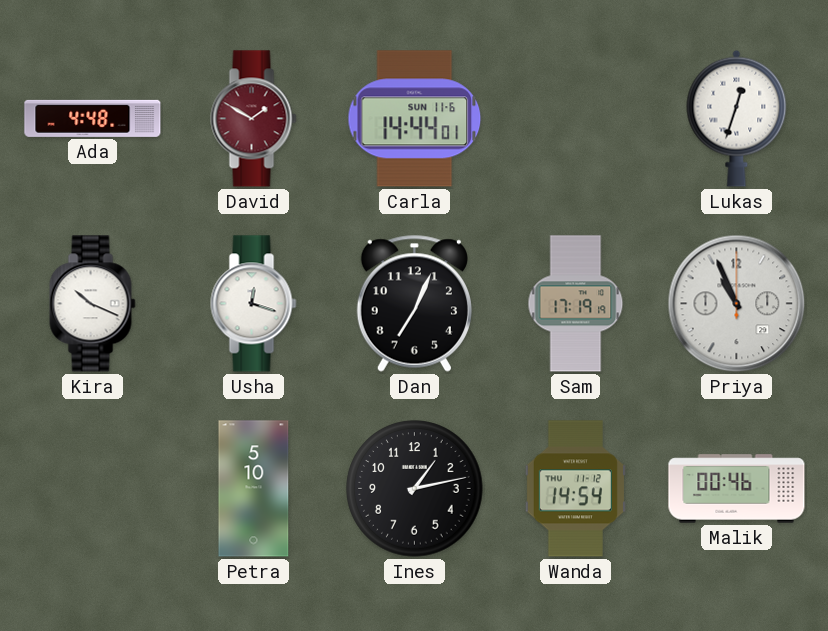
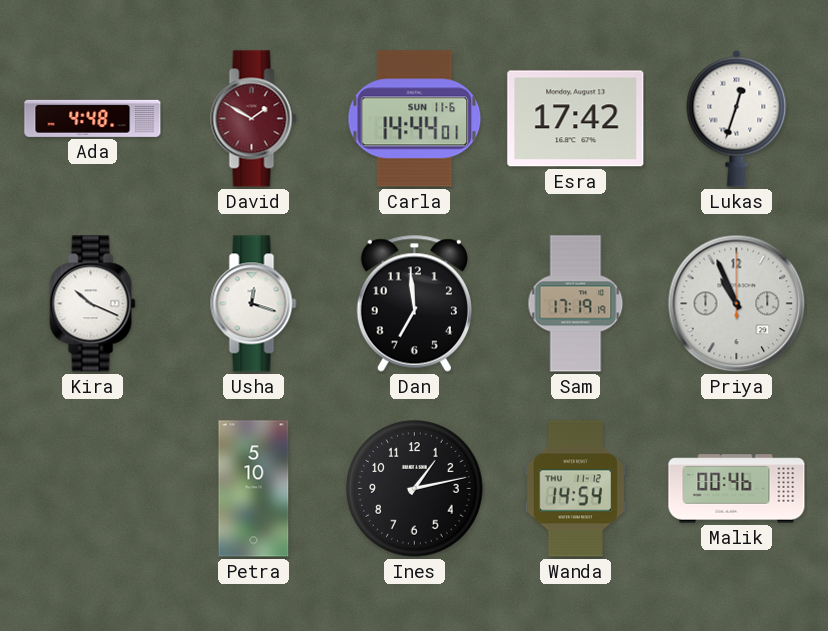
Esra: none -> 17:42
Dan: 7:04 -> 6:59
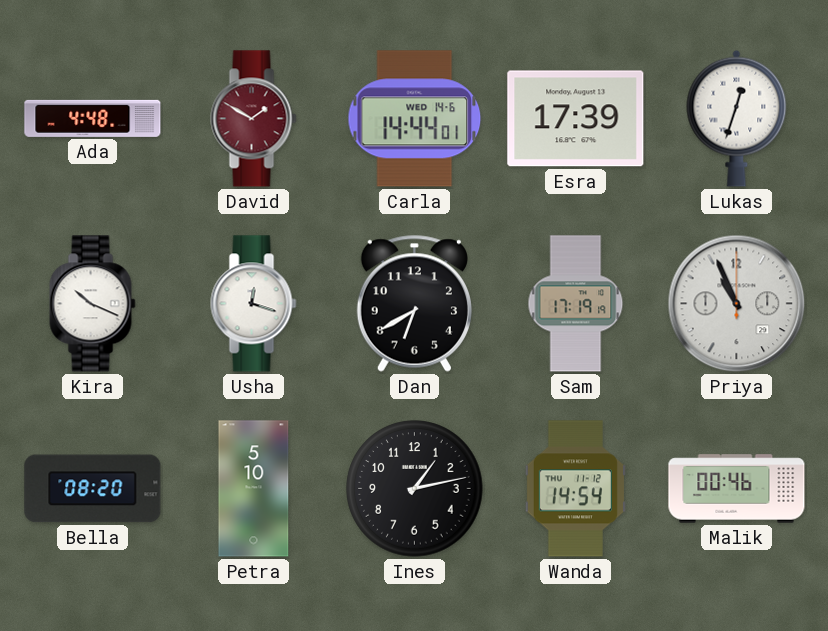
Carla date: SUN 11-6 -> WED 14-6
Esra: 17:42 -> 17:39
Dan: 6:59 -> 6:40
Bella: none -> 08:20
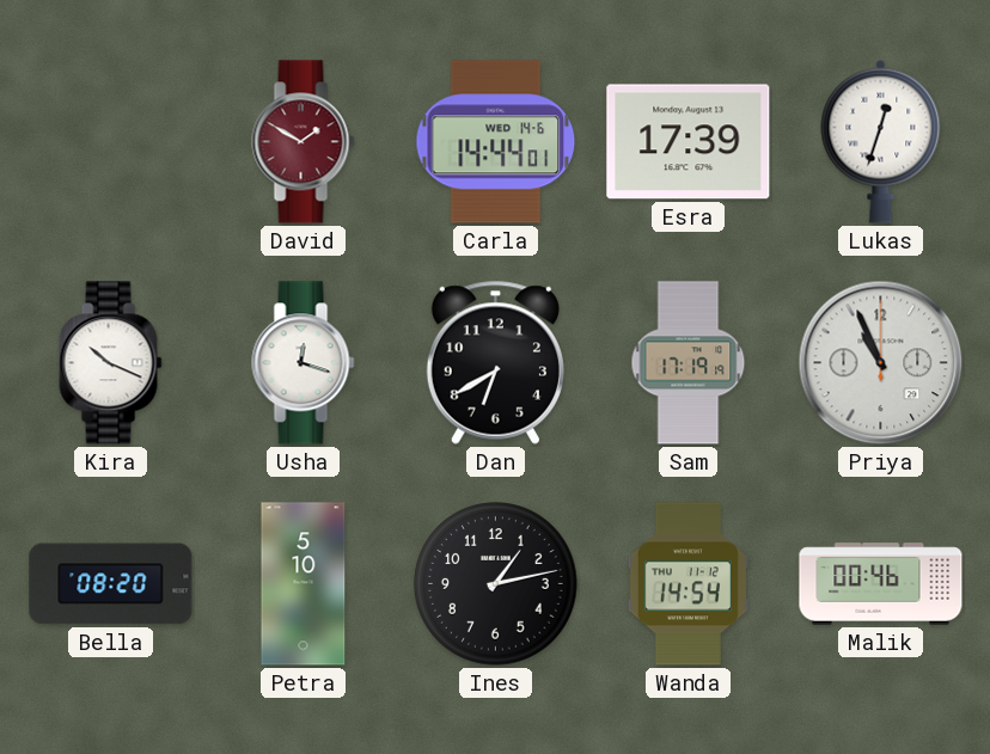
Ada: 4:48 -> none
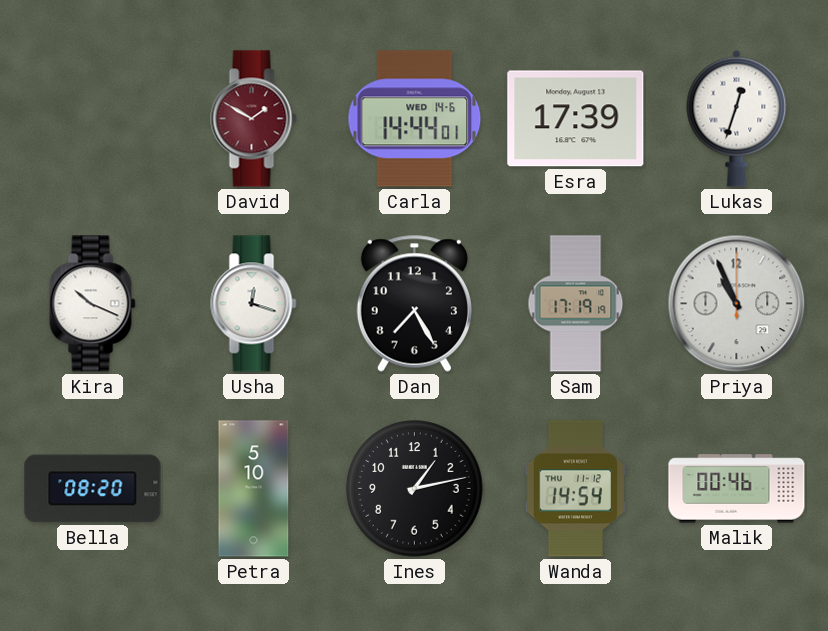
Dan: 6:40 -> 7:25
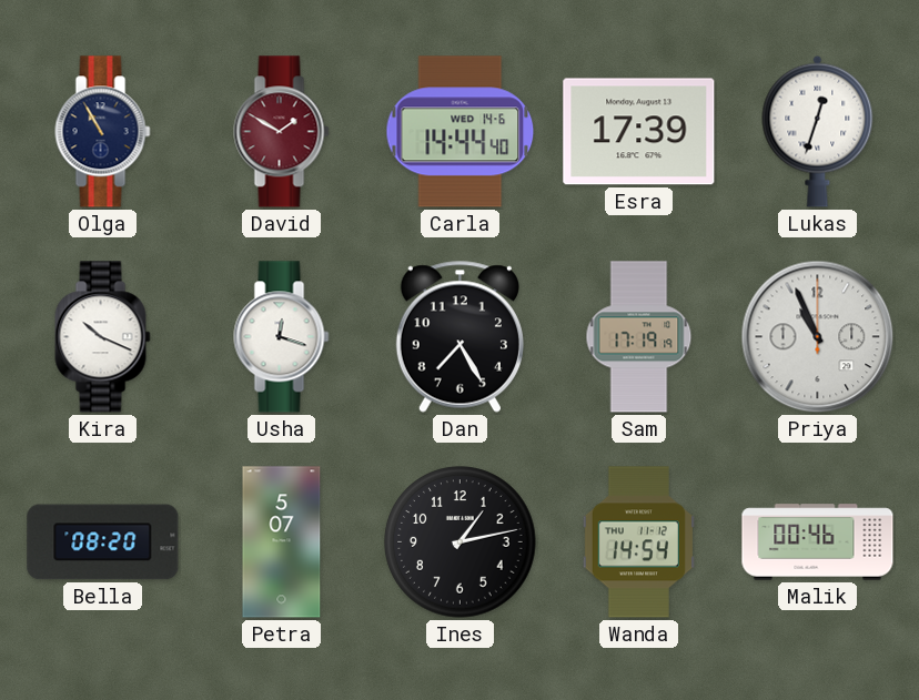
Olga: none -> 10:55
Carla: 14:44:01 -> 14:44:40
Petra: 5:10 -> 5:07
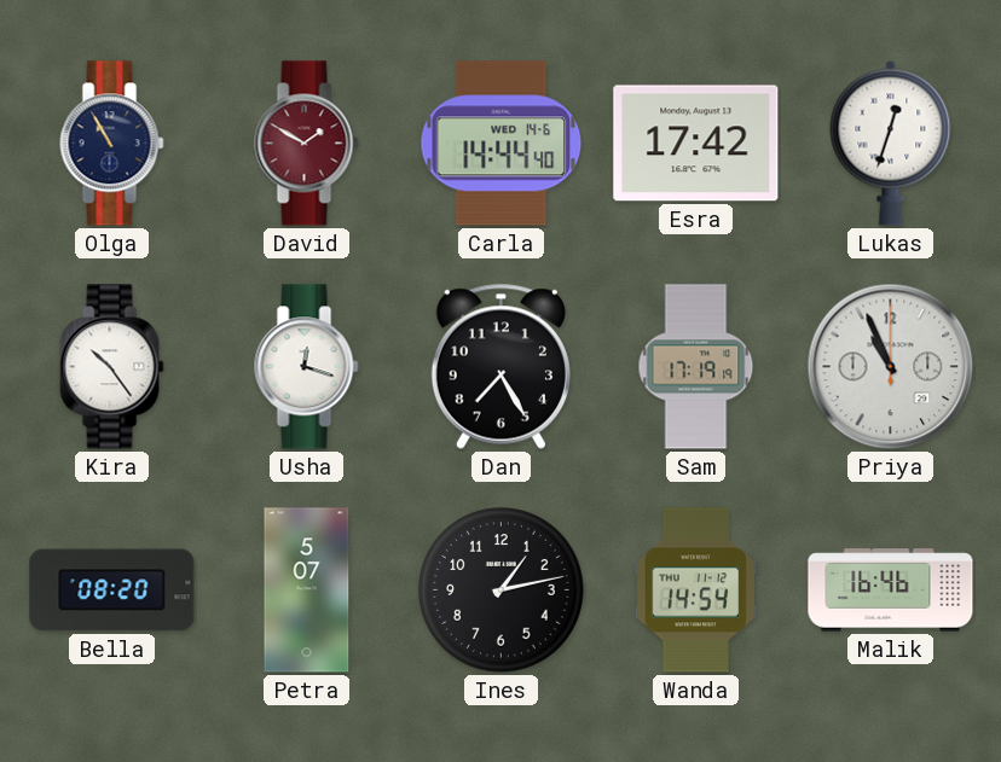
Esra: 17:39 -> 17:42
Kira: 10:19 -> 10:24
Malik: 00:46 -> 16:46
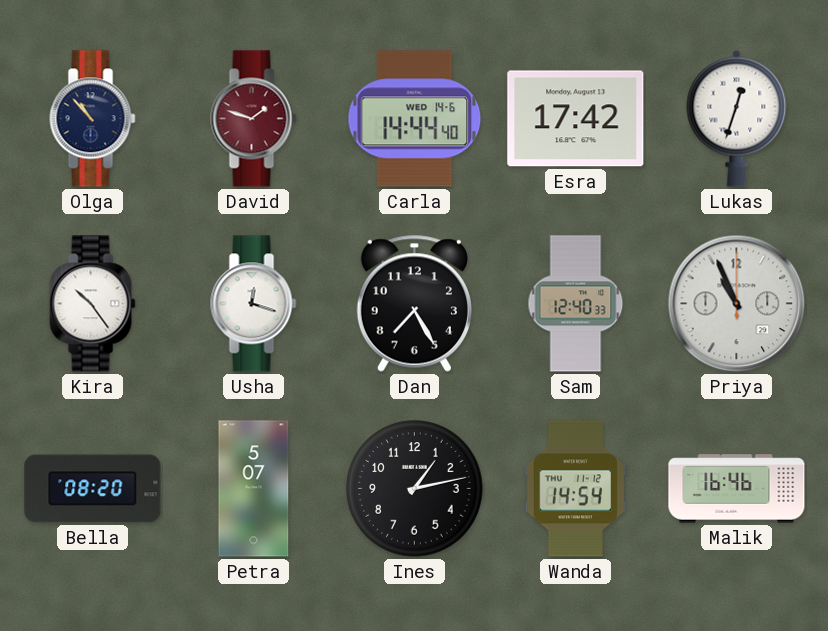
Olga: 10:55 -> 10:53
David: 1:50 -> 1:48
Sam: 17:19 -> 12:40
